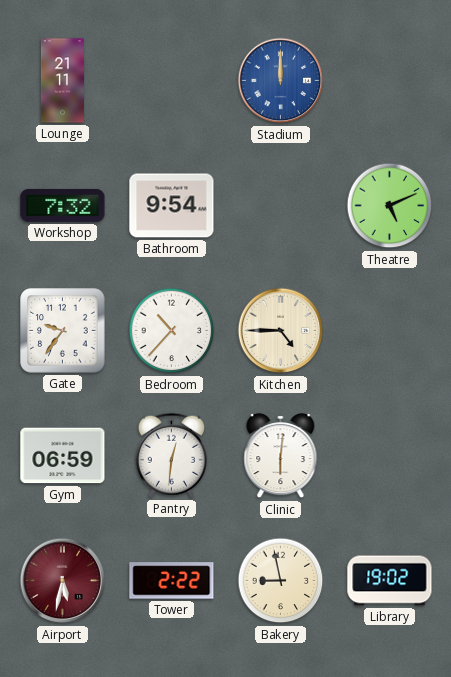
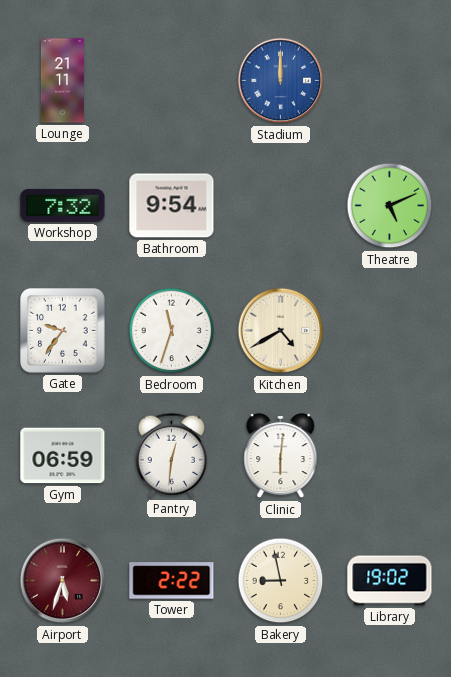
Bedroom: 10:37 -> 11:33
Kitchen: 4:45 -> 4:40
Airport: 5:32 -> 5:33
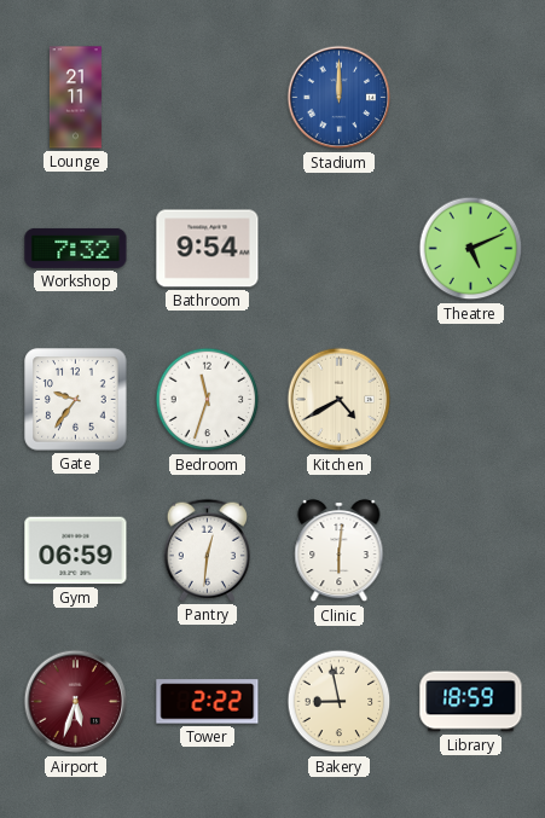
Library: 19:02 -> 18:59
